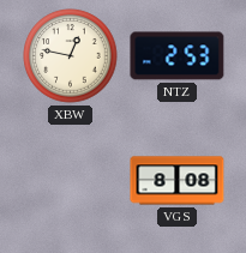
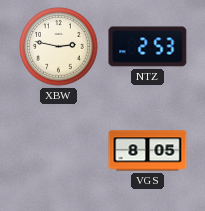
XBW: 12:47 -> 2:47
VGS: 8:08 -> 8:05
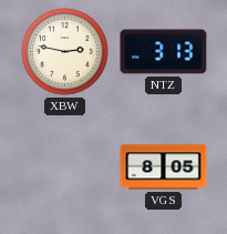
NTZ: 2:53 -> 3:13
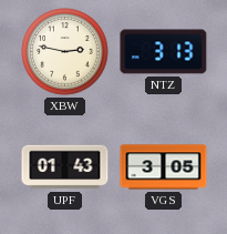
UPF: none -> 01:43
VGS: 8:05 -> 3:05
